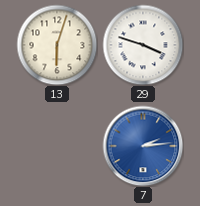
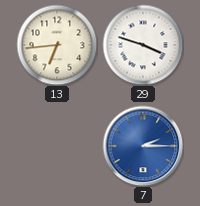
13: 6:03 -> 6:44
7: 2:14 -> 2:15
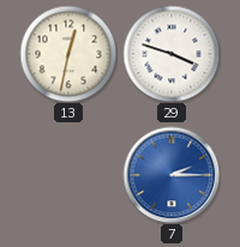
13: 6:44 -> 12:32
